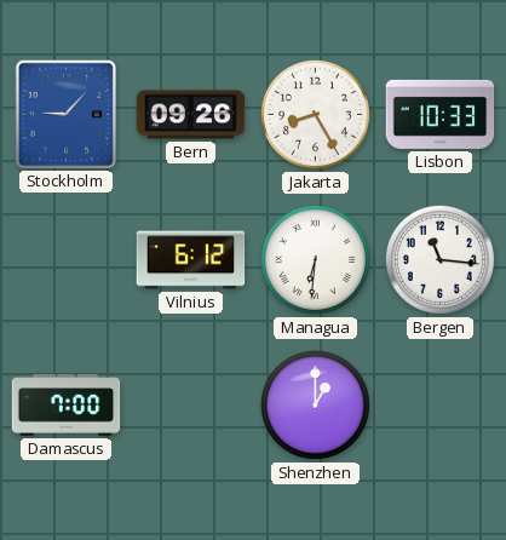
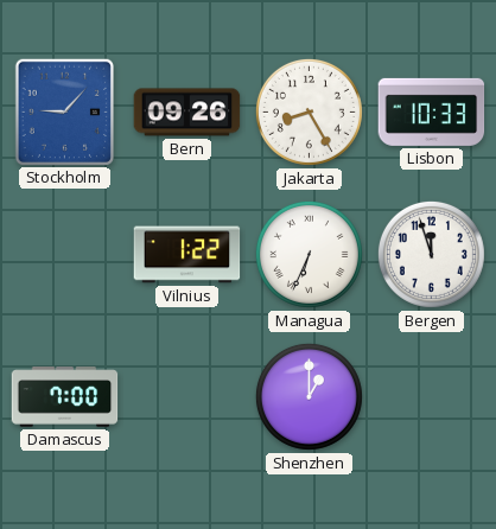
Vilnius: 6:12 -> 1:22
Managua: 6:31 -> 6:34
Bergen: 11:16 -> 11:57
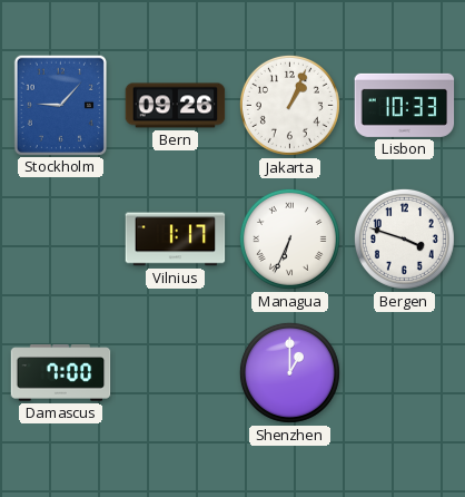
Jakarta: 8:25 -> 1:04
Vilnius: 1:22 -> 1:17
Bergen: 11:57 -> 3:48
